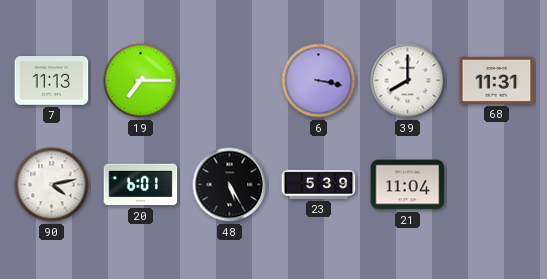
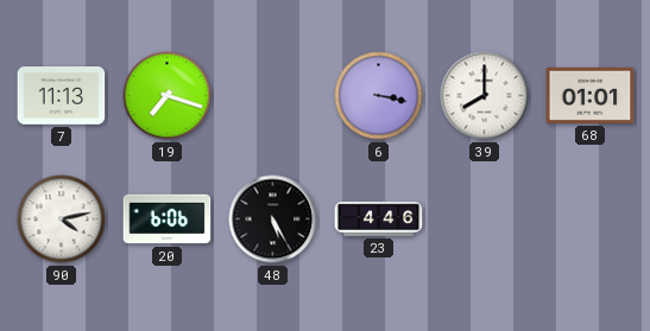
19: 7:15 -> 7:18
68: 11:31 -> 01:01
20: 6:01 -> 6:06
23: 5:39 -> 4:46
21: 11:04 -> none
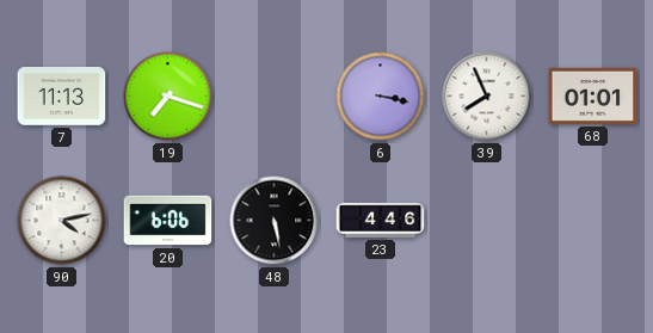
39: 8:00 -> 7:56
48: 5:25 -> 5:28
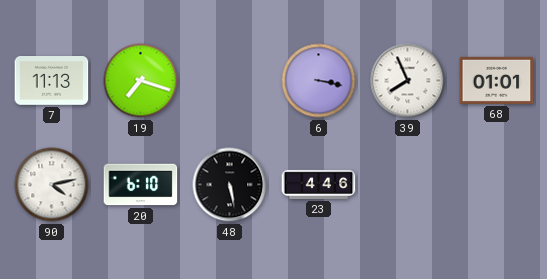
20: 6:06 -> 6:10
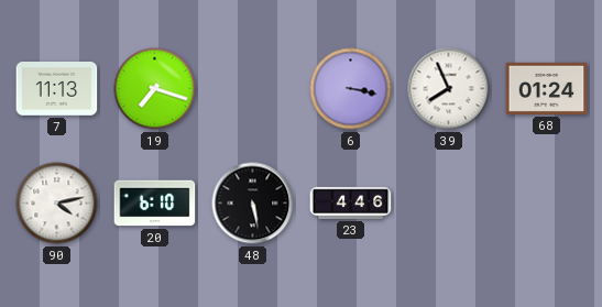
68: 01:01 -> 01:24
